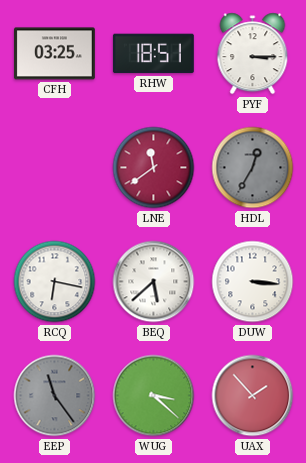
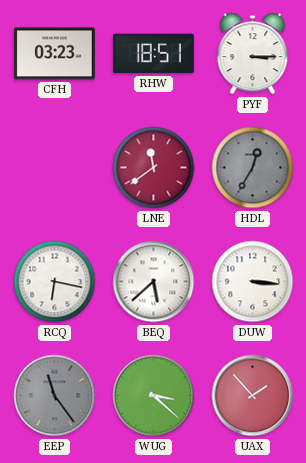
CFH: 03:25 -> 03:23
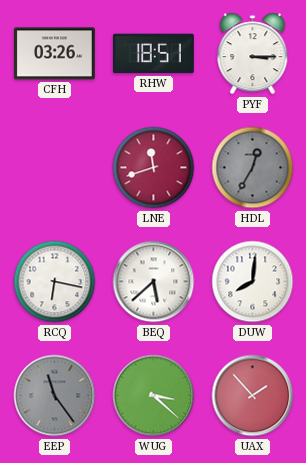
CFH: 03:23 -> 03:26
LNE: 11:39 -> 11:42
DUW: 3:16 -> 8:01
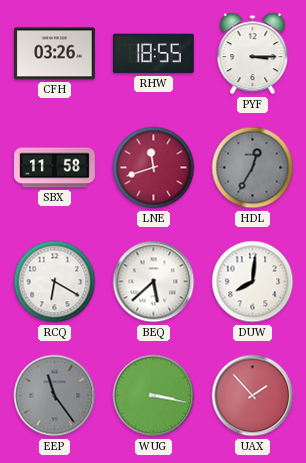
RHW: 18:51 -> 18:55
SBX: none -> 11:58
RCQ: 6:17 -> 6:20
WUG: 3:22 -> 3:17
